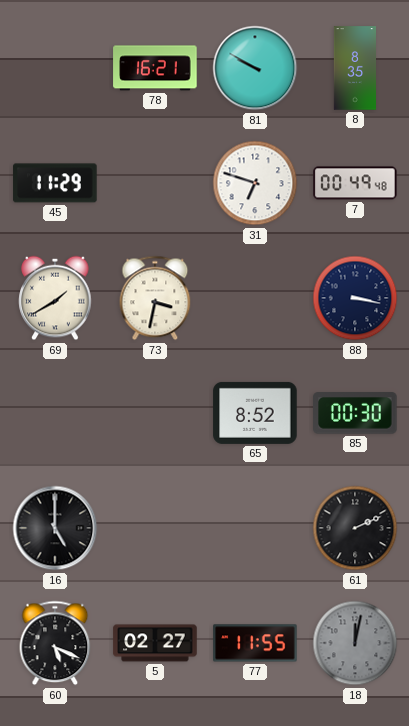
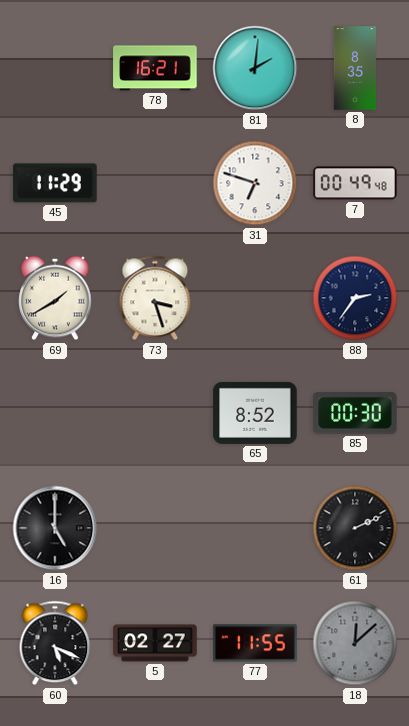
81: 9:50 -> 2:01
73: 3:32 -> 3:27
88: 3:17 -> 2:36
18: 12:02 -> 12:08
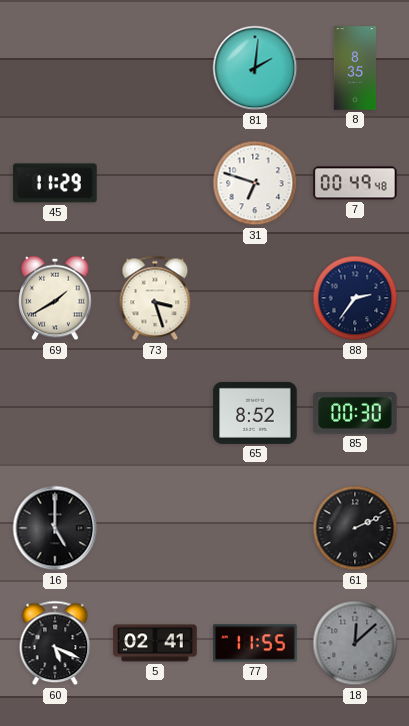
78: 16:21 -> none
5: 02:27 -> 02:41
